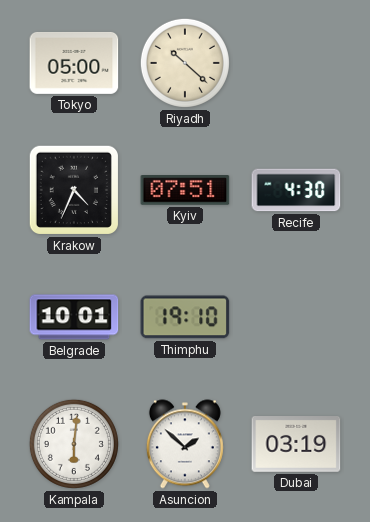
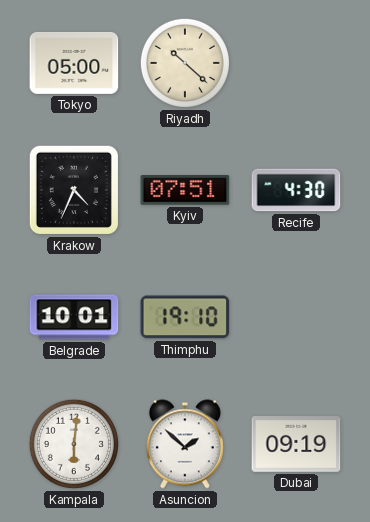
Dubai: 03:19 -> 09:19
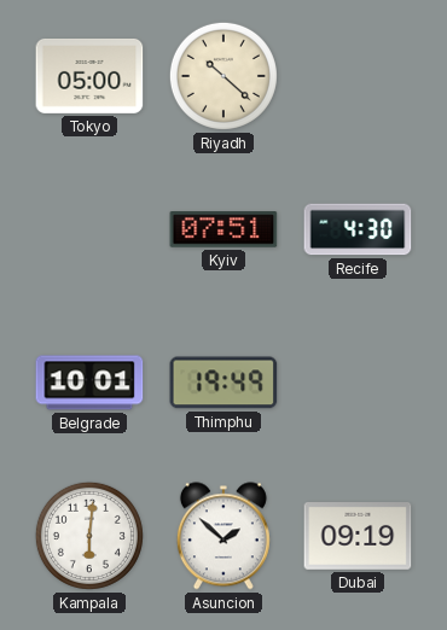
Krakow: 4:34 -> none
Thimphu: 19:10 -> 19:49
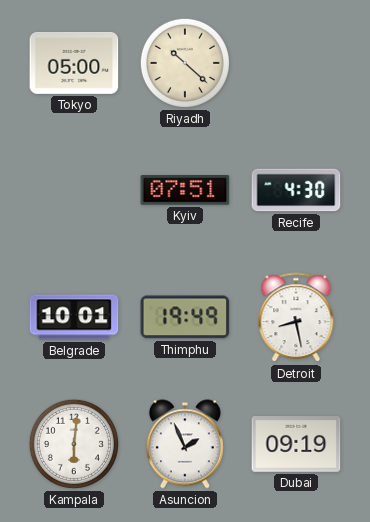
Detroit: none -> 8:28
Asuncion: 1:52 -> 1:56
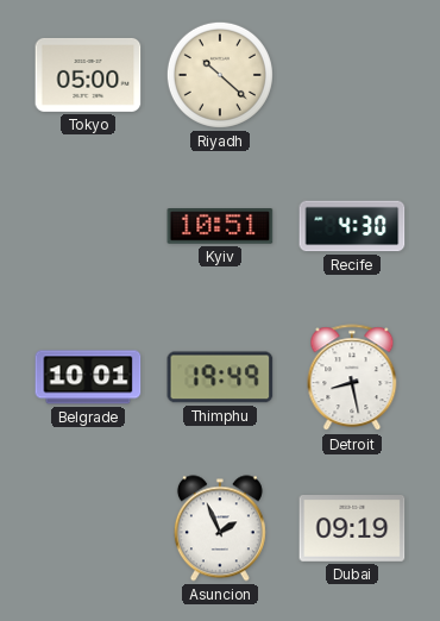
Kyiv: 07:51 -> 10:51
Kampala: 6:01 -> none
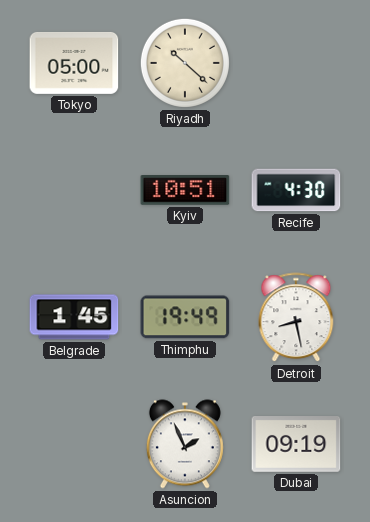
Belgrade: 10:01 -> 1:45
